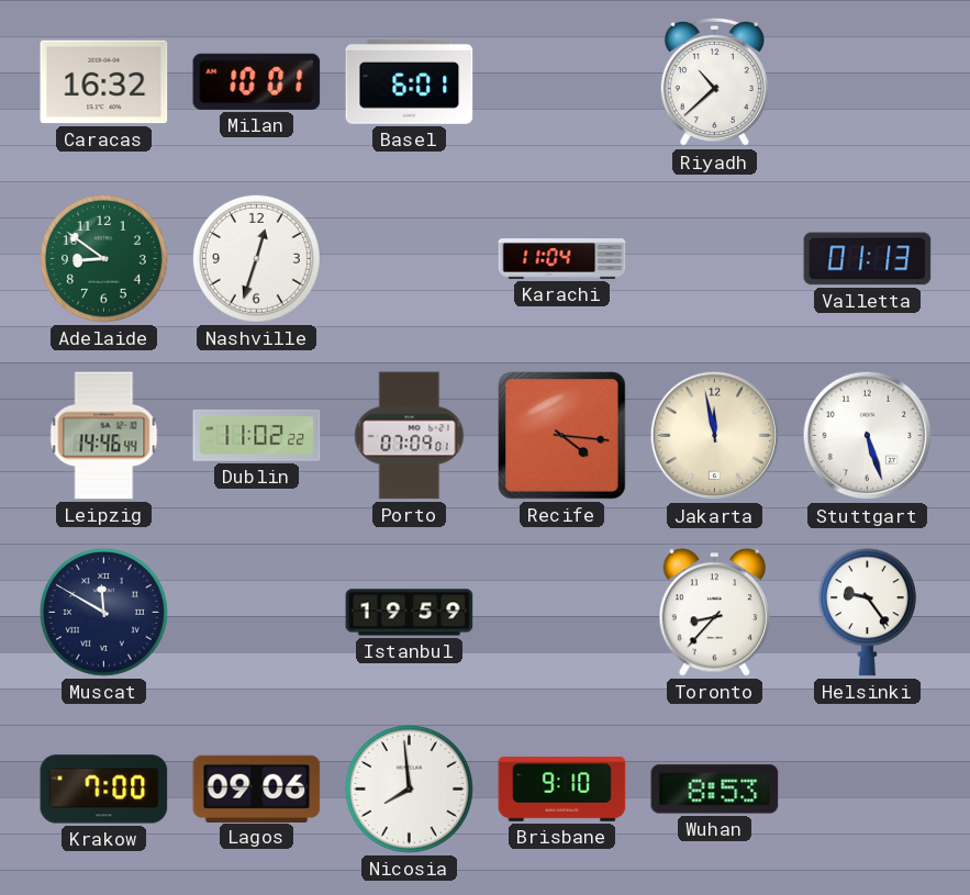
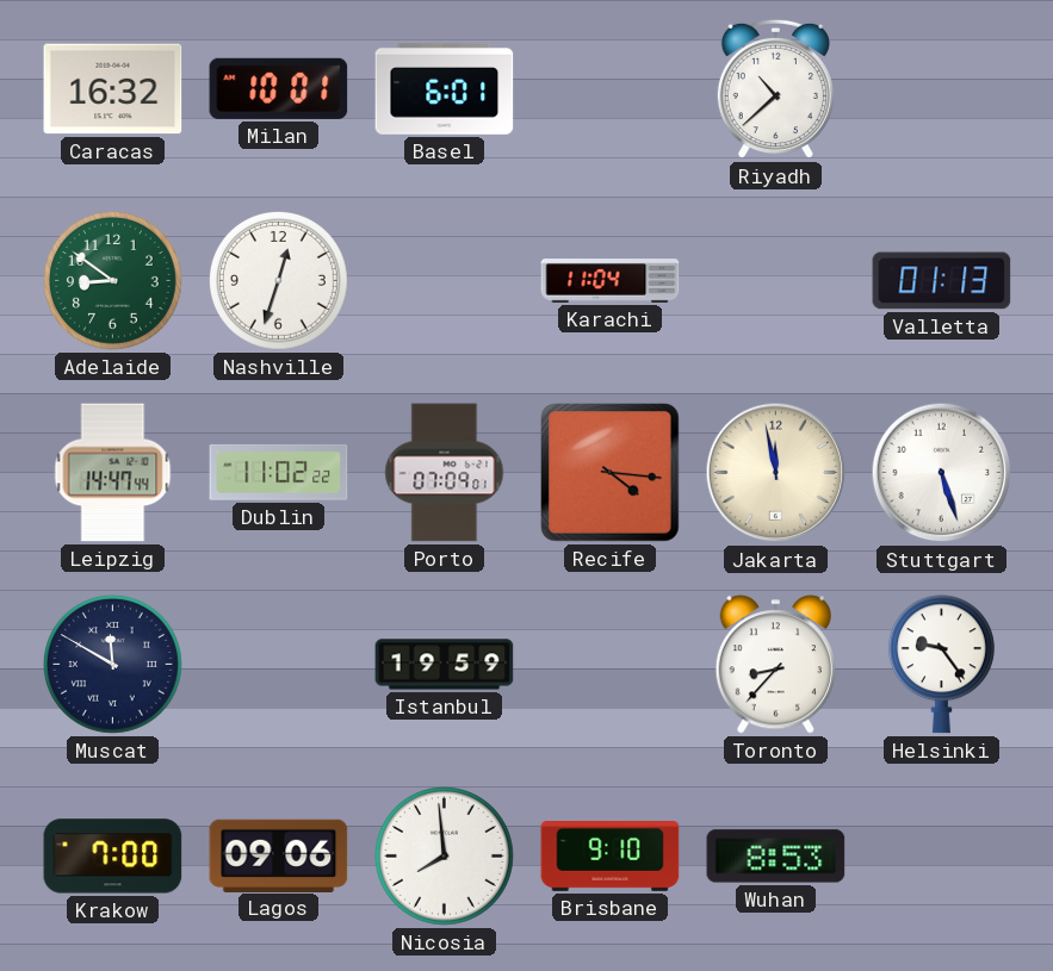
Leipzig: 14:46 -> 14:47
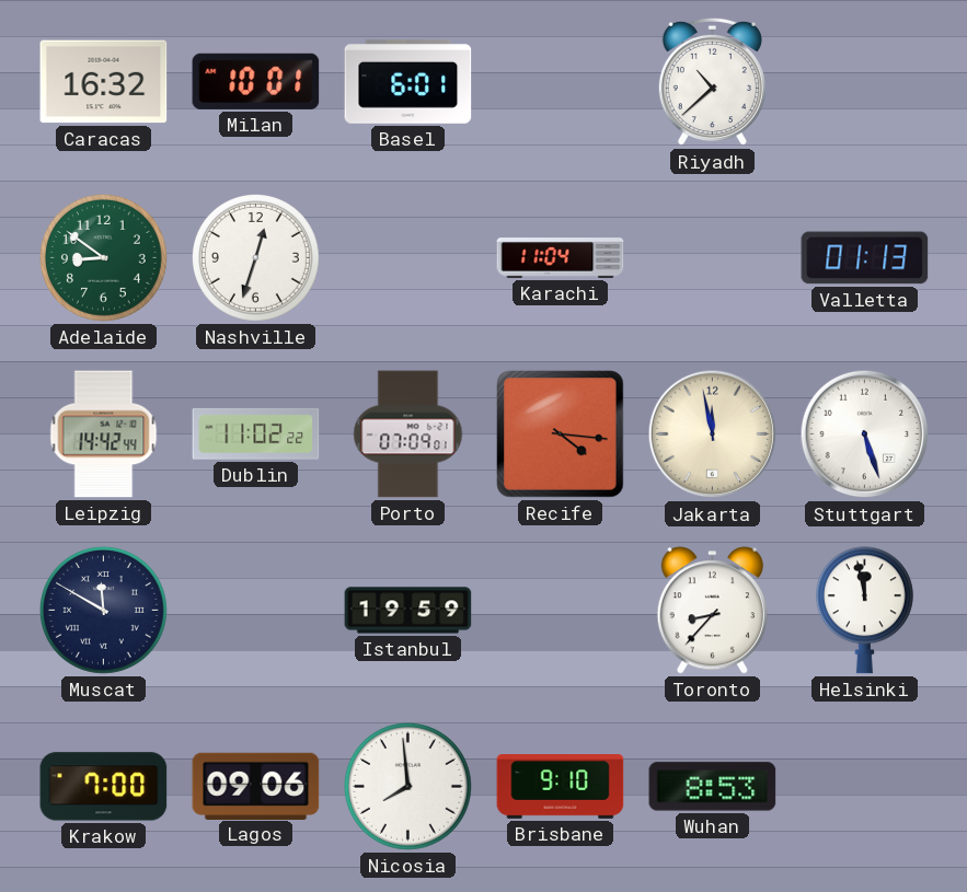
Leipzig: 14:47 -> 14:42
Helsinki: 9:24 -> 11:58
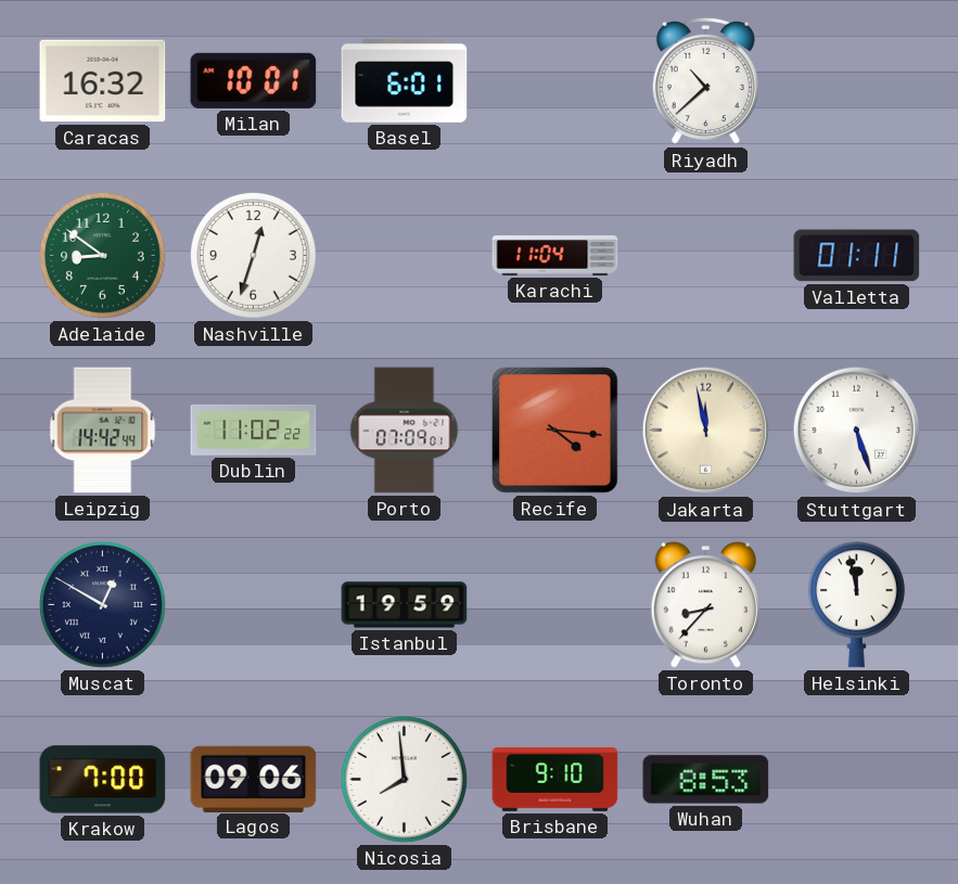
Valletta: 01:13 -> 01:11
Muscat: 11:50 -> 12:50
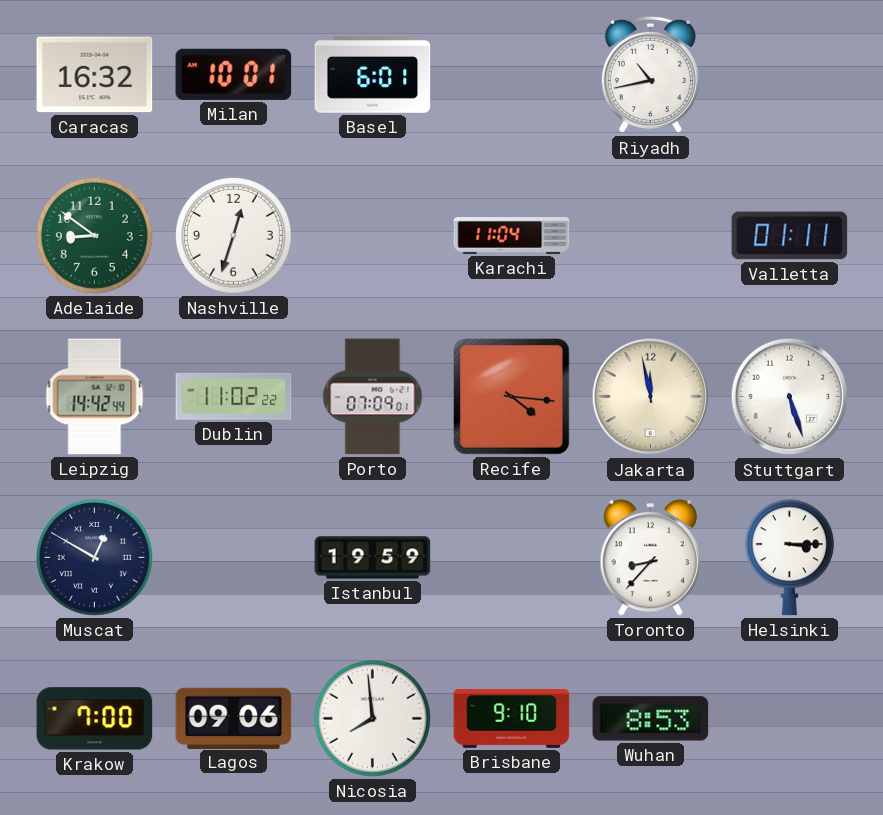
Riyadh: 10:38 -> 10:43
Helsinki: 11:58 -> 3:15
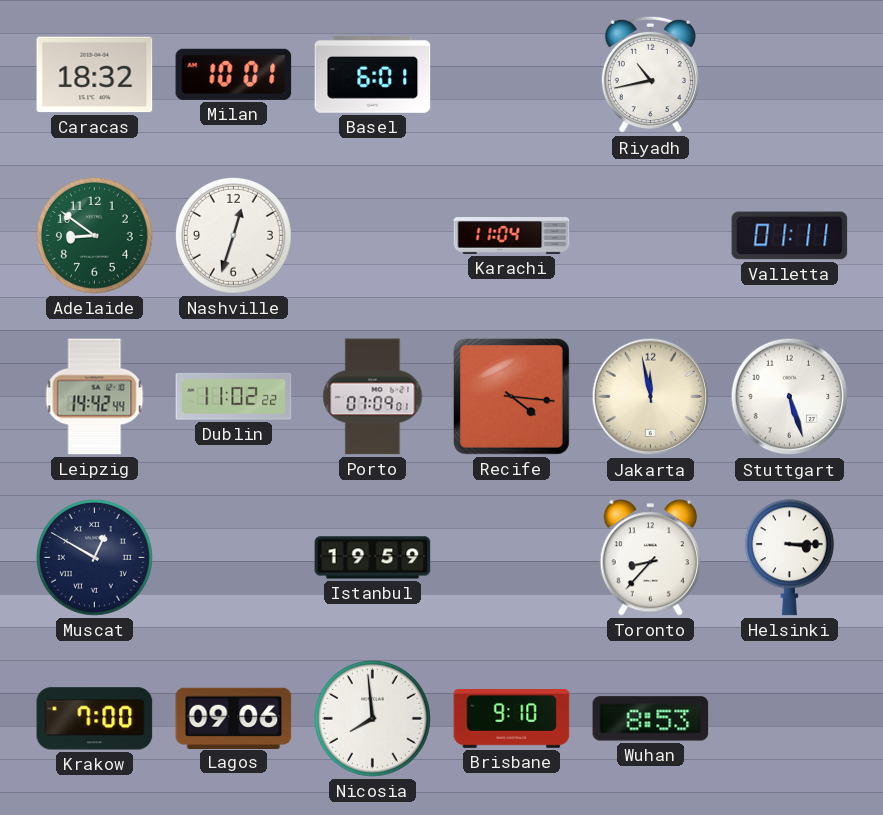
Caracas: 16:32 -> 18:32
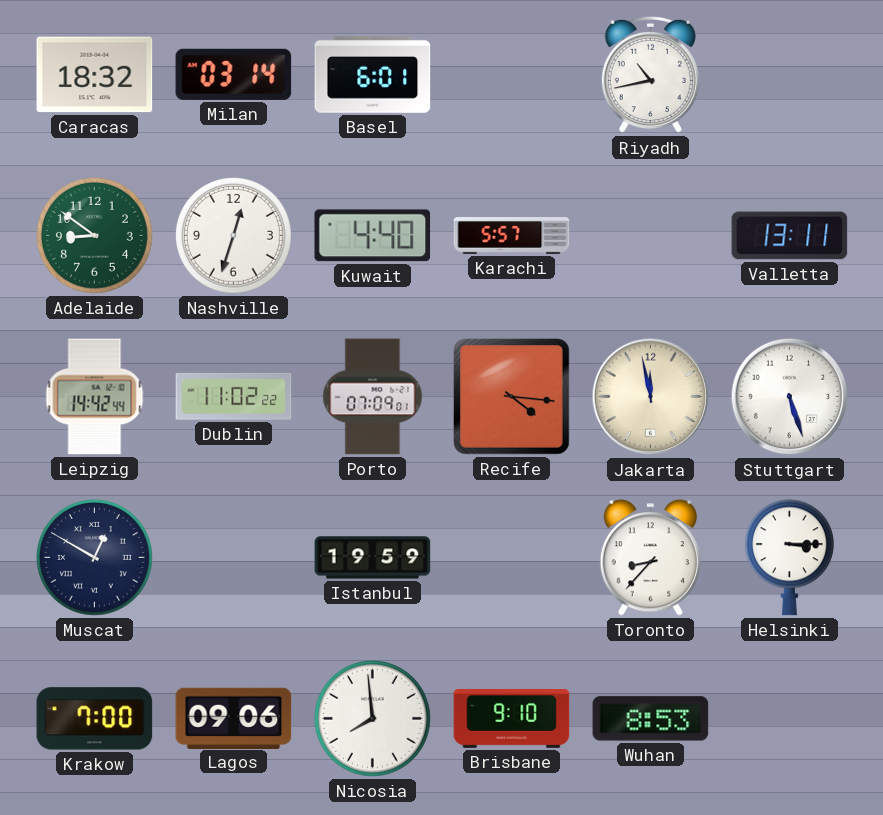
Milan: 10:01 -> 03:14
Kuwait: none -> 4:40
Karachi: 11:04 -> 5:57
Valletta: 01:11 -> 13:11
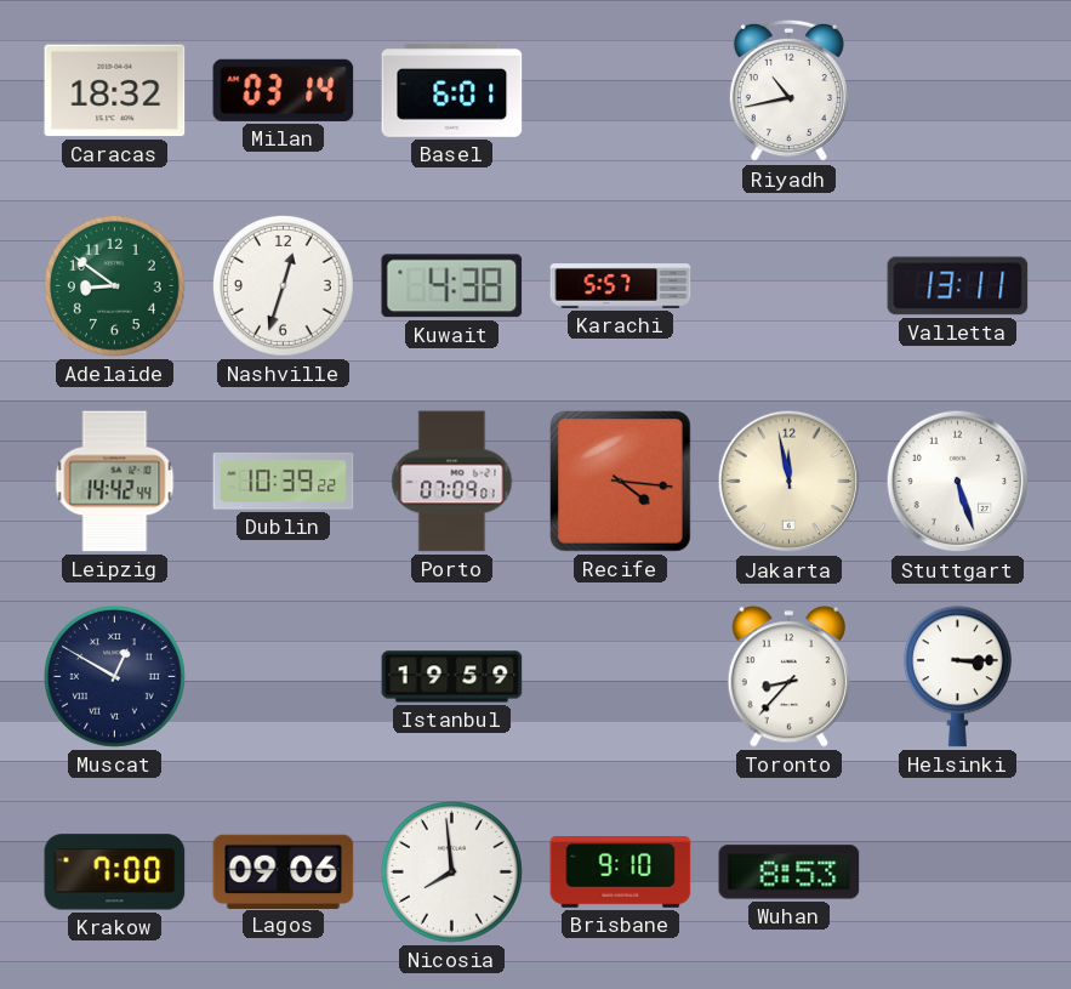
Kuwait: 4:40 -> 4:38
Dublin: 11:02 -> 10:39
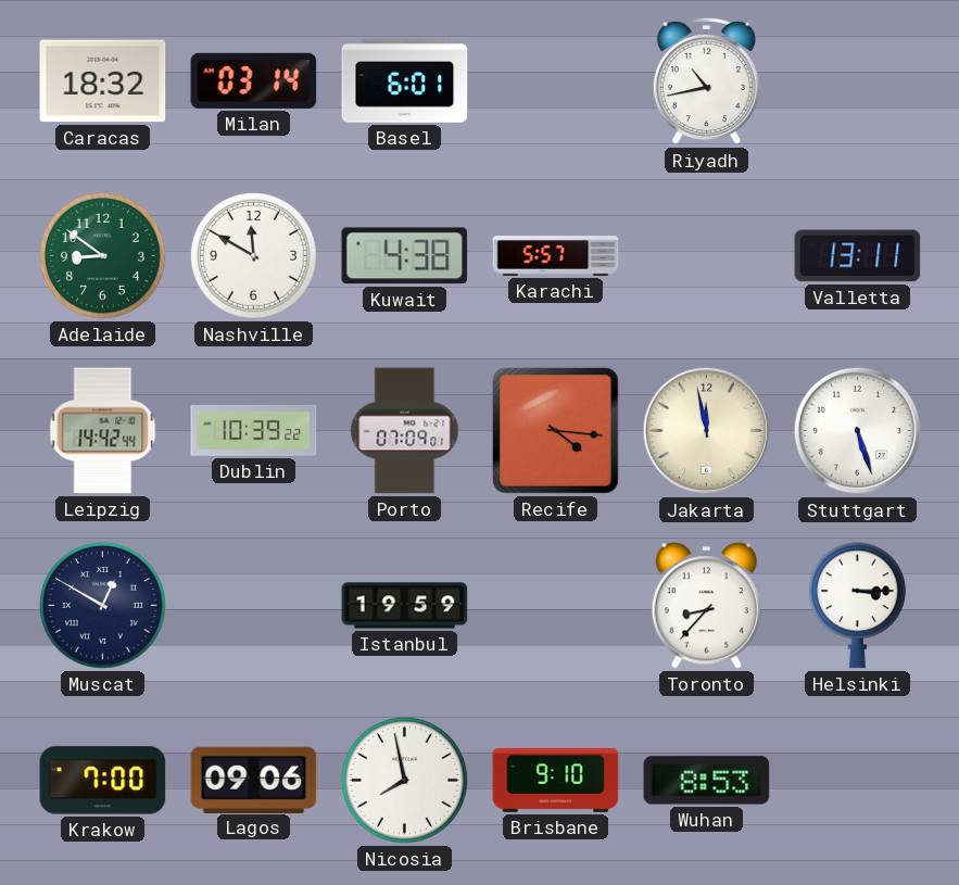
Nashville: 12:33 -> 11:50
Nicosia: 7:59 -> 7:58
